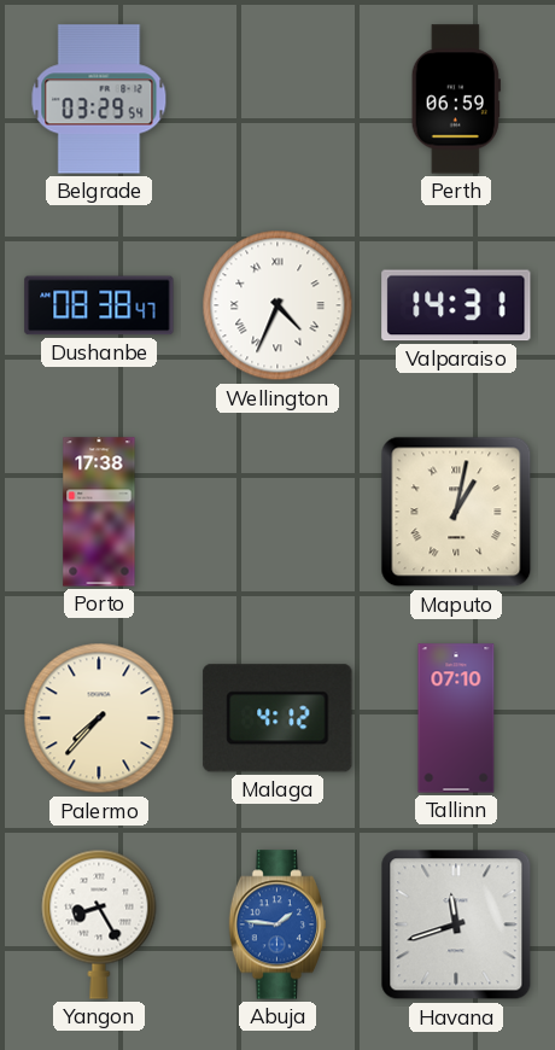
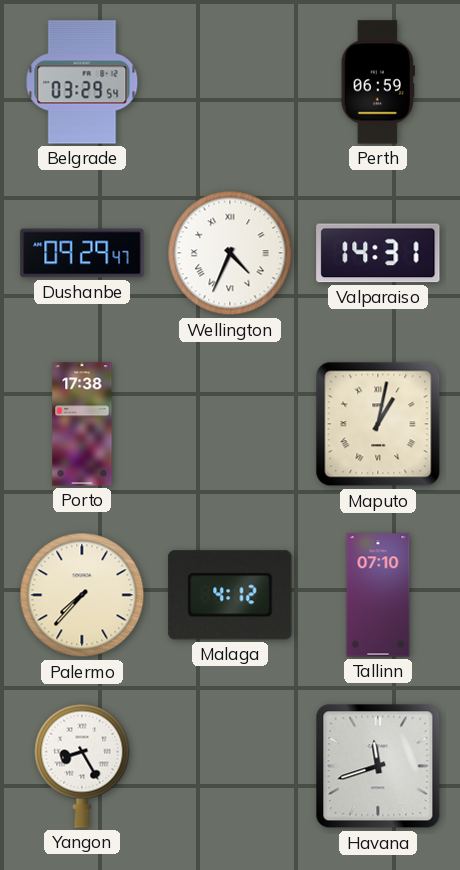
Dushanbe: 08:38 -> 09:29
Abuja: 1:46 -> none
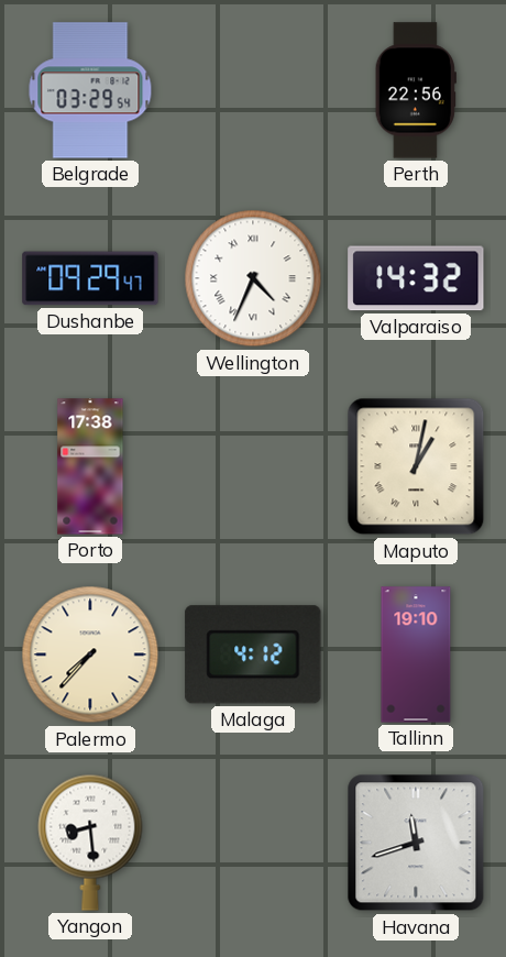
Perth: 06:59 -> 22:56
Valparaiso: 14:31 -> 14:32
Tallinn: 07:10 -> 19:10
Yangon: 8:25 -> 8:29
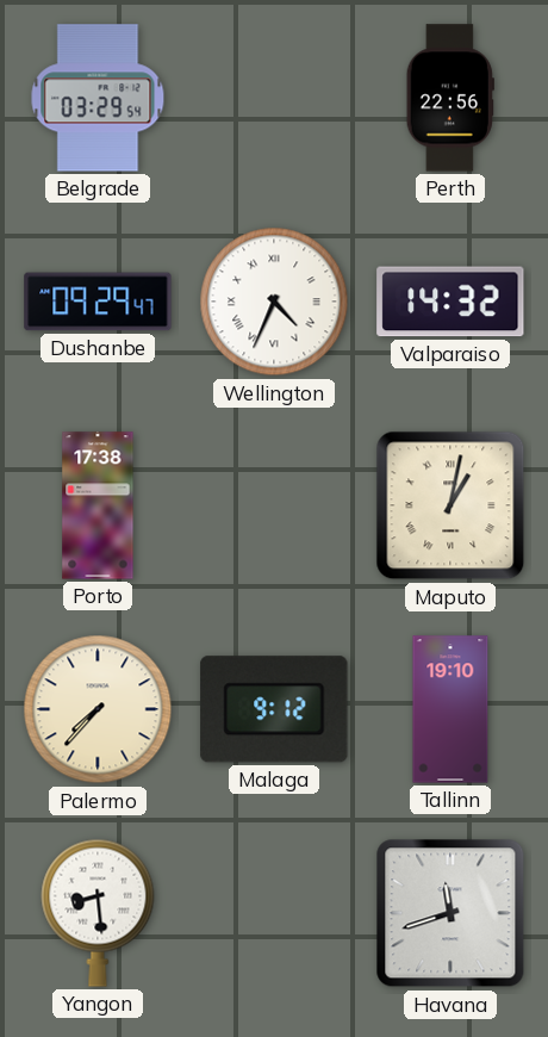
Malaga: 4:12 -> 9:12
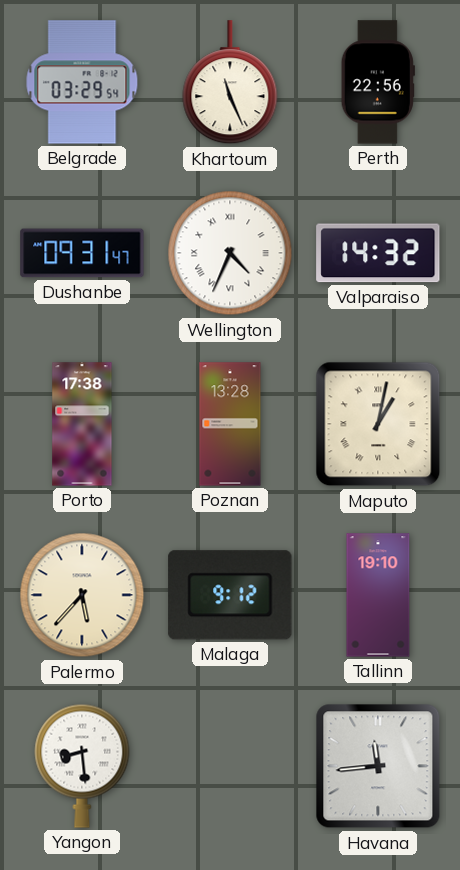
Khartoum: none -> 11:26
Dushanbe: 09:29 -> 09:31
Poznan: none -> 13:28
Palermo: 7:37 -> 5:37
Havana: 11:42 -> 11:44
